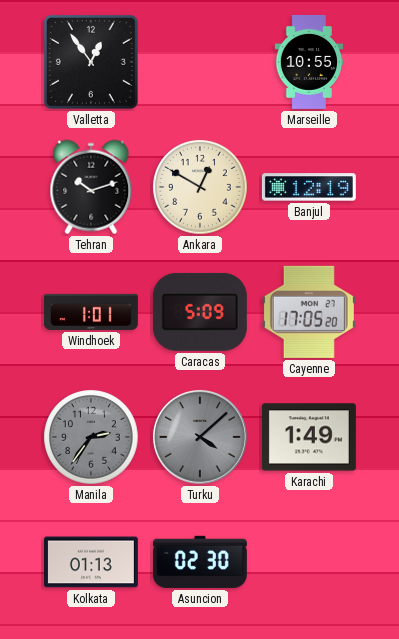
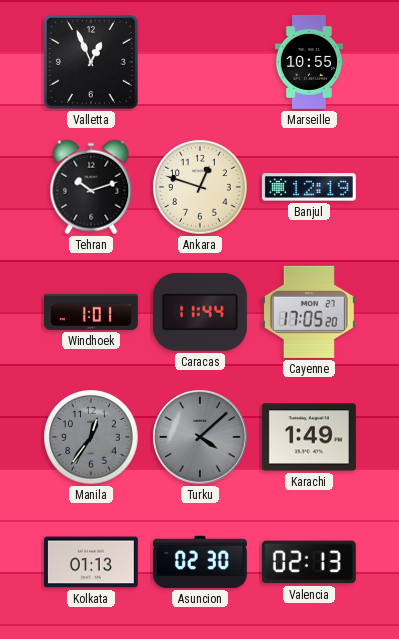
Valletta: 12:54 -> 12:56
Ankara: 12:50 -> 12:48
Caracas: 5:09 -> 11:44
Manila: 2:36 -> 12:36
Valencia: none -> 02:13
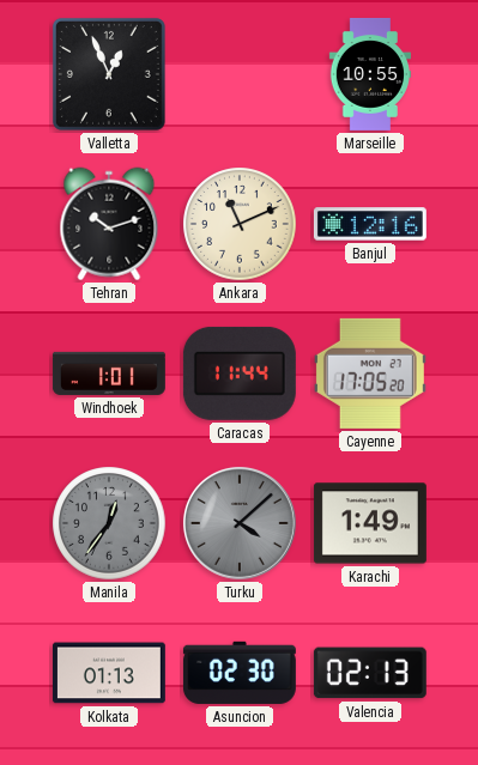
Ankara: 12:48 -> 11:11
Banjul: 12:19 -> 12:16
